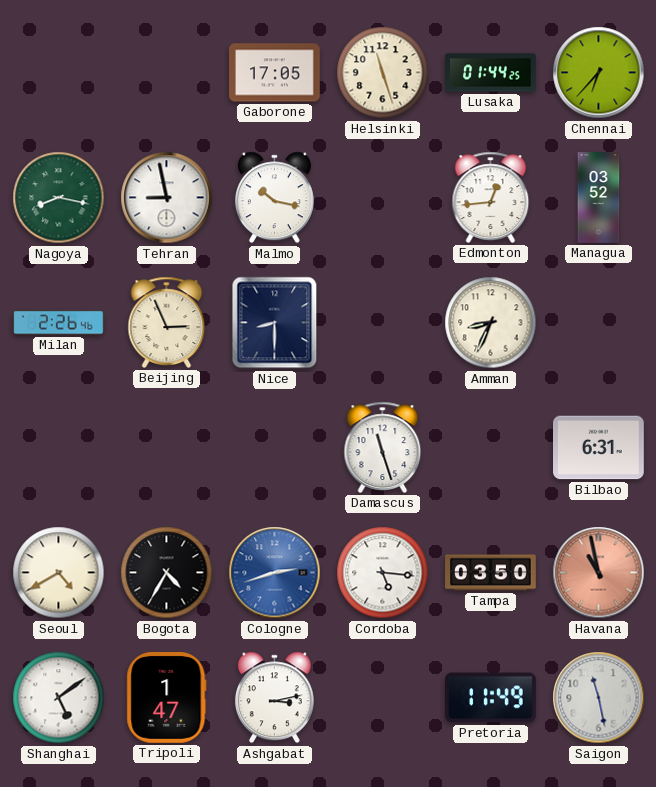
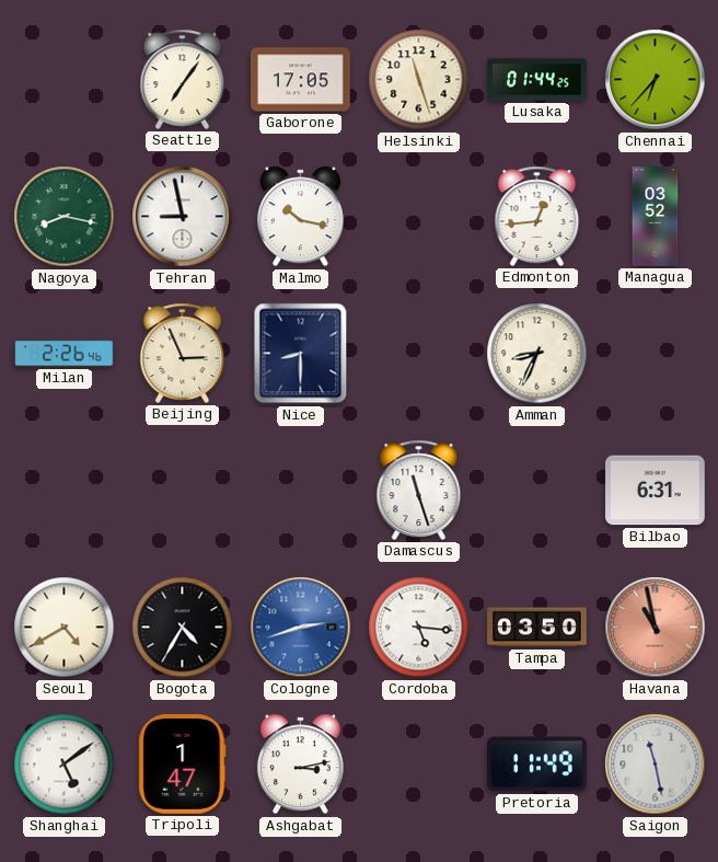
Seattle: none -> 7:06
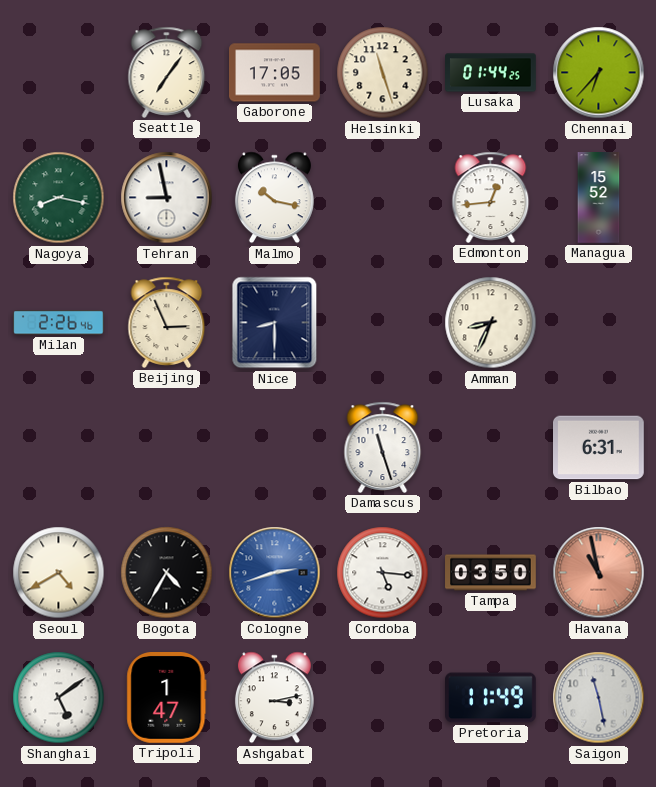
Managua: 03:52 -> 15:52
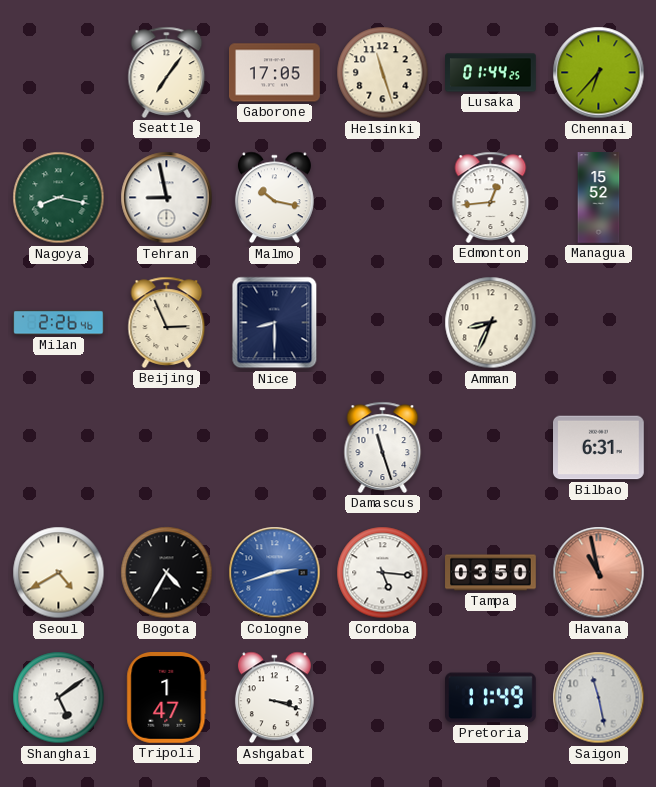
Ashgabat: 3:13 -> 3:18
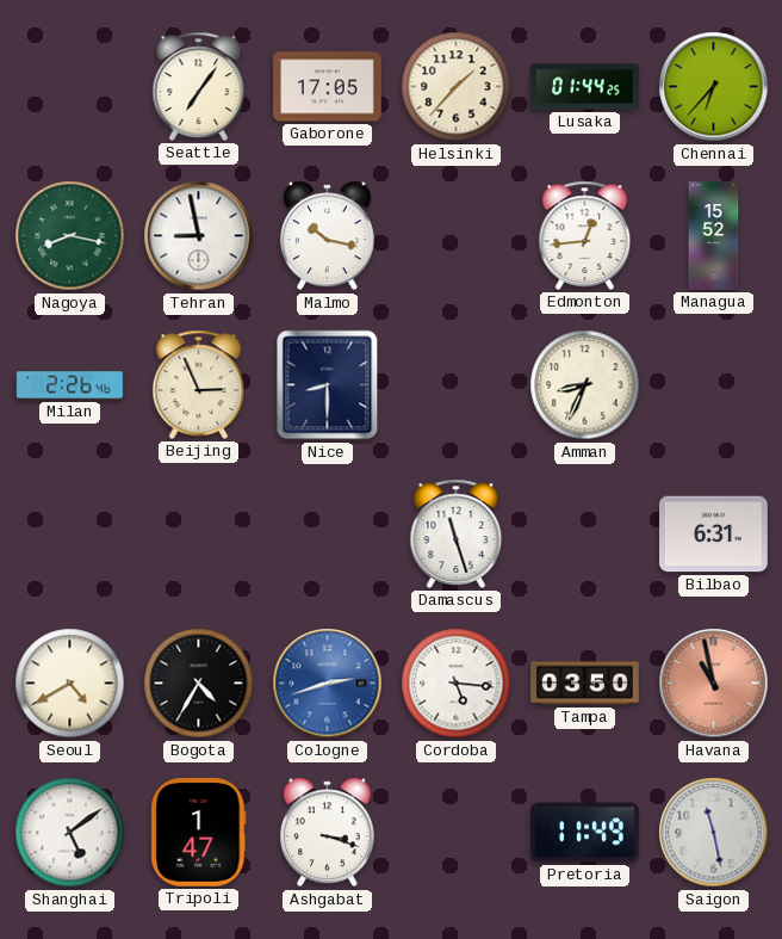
Helsinki: 11:27 -> 1:37
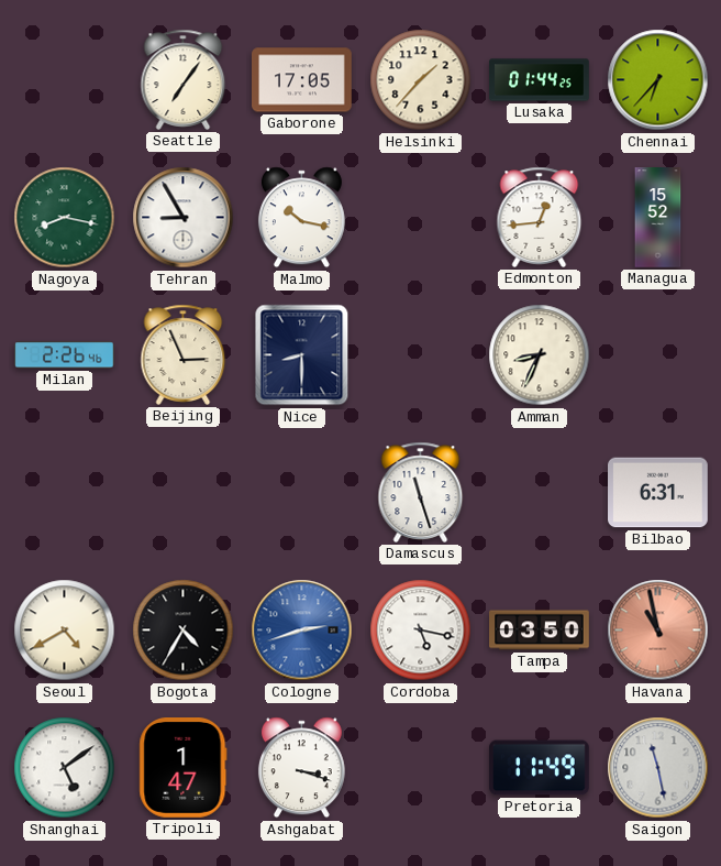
Tehran: 8:58 -> 8:55
Cordoba: 5:16 -> 5:17
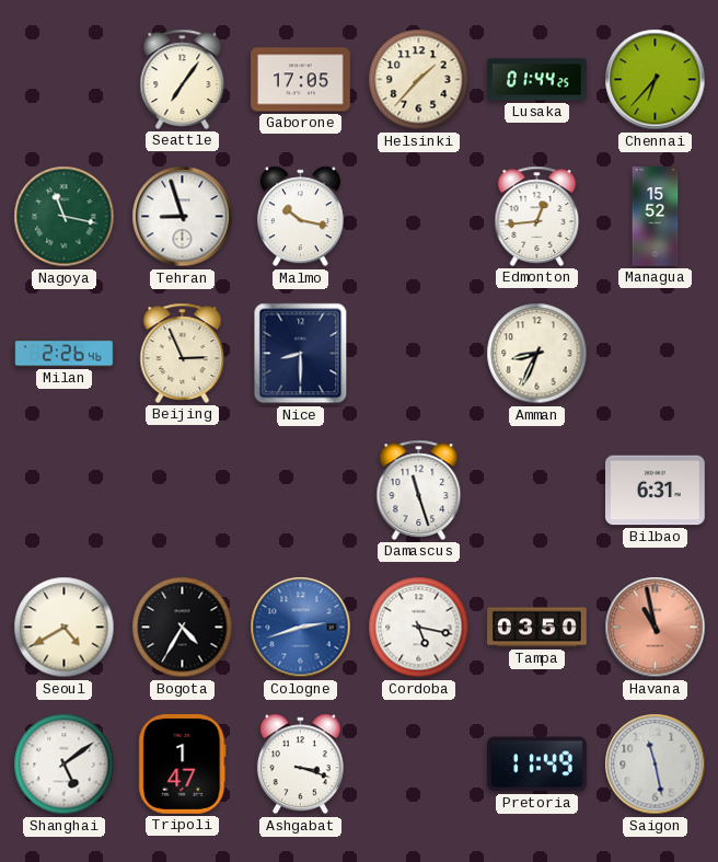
Nagoya: 8:17 -> 11:17
Tehran: 8:55 -> 8:57
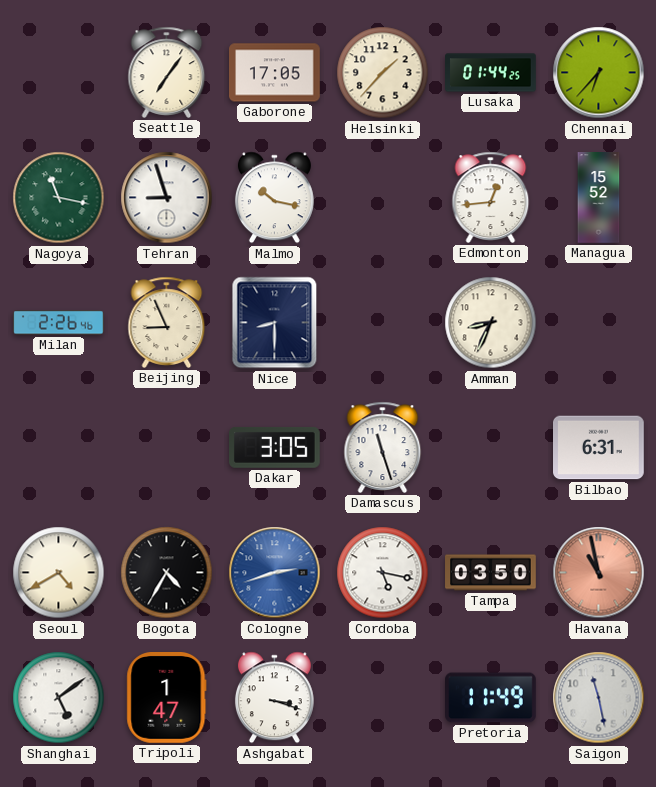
Beijing: 2:56 -> 8:56
Dakar: none -> 3:05
